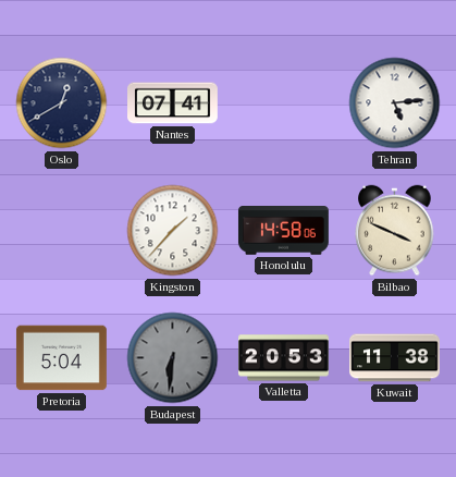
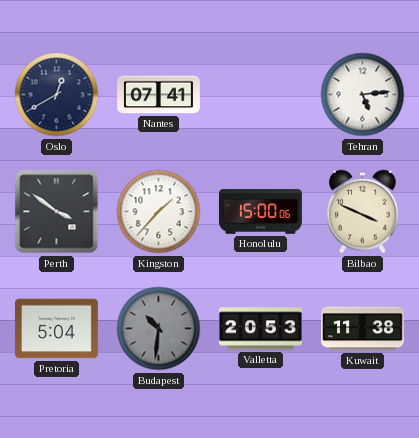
Perth: none -> 3:51
Honolulu: 14:58 -> 15:00
Budapest: 6:31 -> 10:31
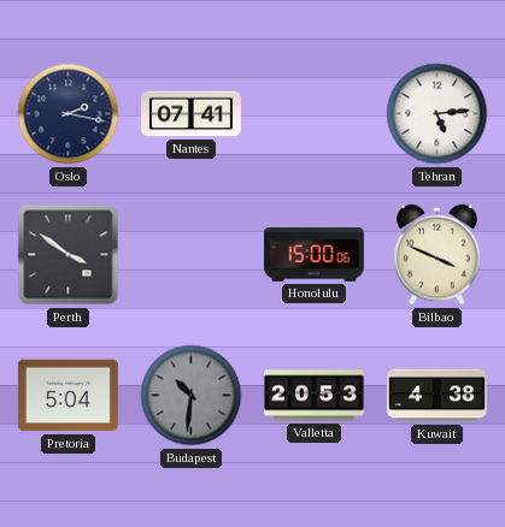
Oslo: 12:40 -> 2:17
Kingston: 1:37 -> none
Kuwait: 11:38 -> 4:38
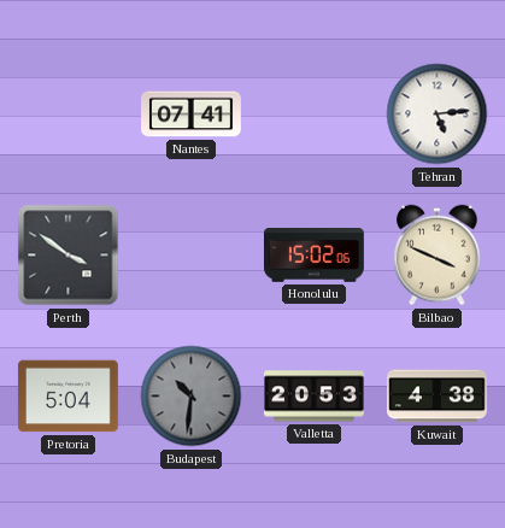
Oslo: 2:17 -> none
Honolulu: 15:00 -> 15:02
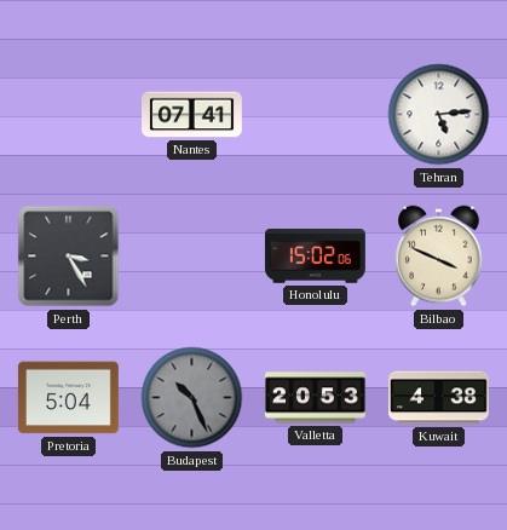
Perth: 3:51 -> 3:25
Budapest: 10:31 -> 10:26
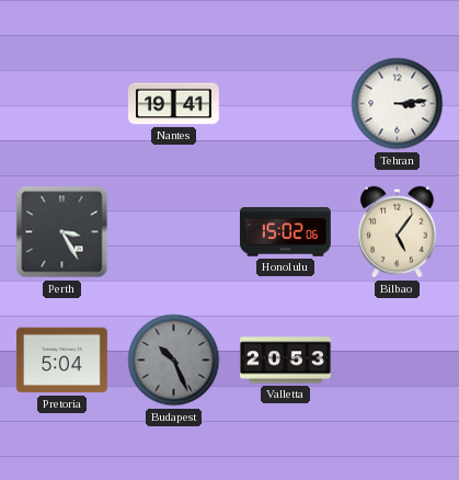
Nantes: 07:41 -> 19:41
Tehran: 5:14 -> 3:14
Bilbao: 3:49 -> 5:06
Kuwait: 4:38 -> none
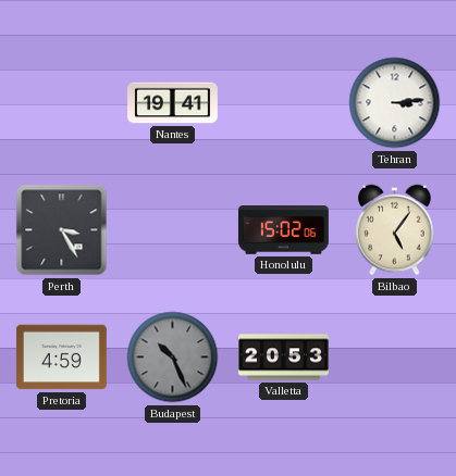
Pretoria: 5:04 -> 4:59
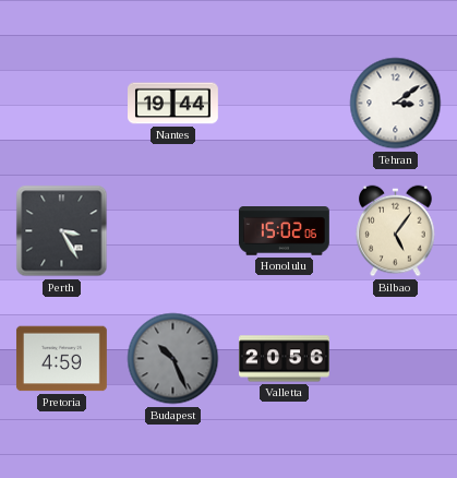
Nantes: 19:41 -> 19:44
Tehran: 3:14 -> 3:09
Valletta: 20:53 -> 20:56
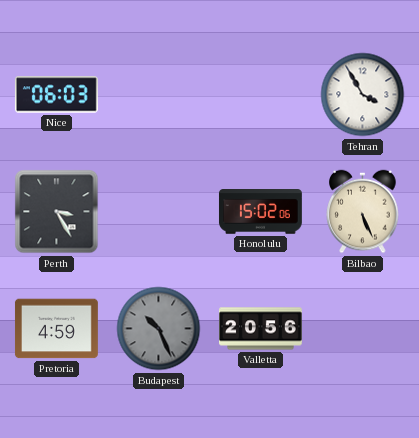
Nice: none -> 06:03
Nantes: 19:44 -> none
Tehran: 3:09 -> 3:55
Bilbao: 5:06 -> 5:26
